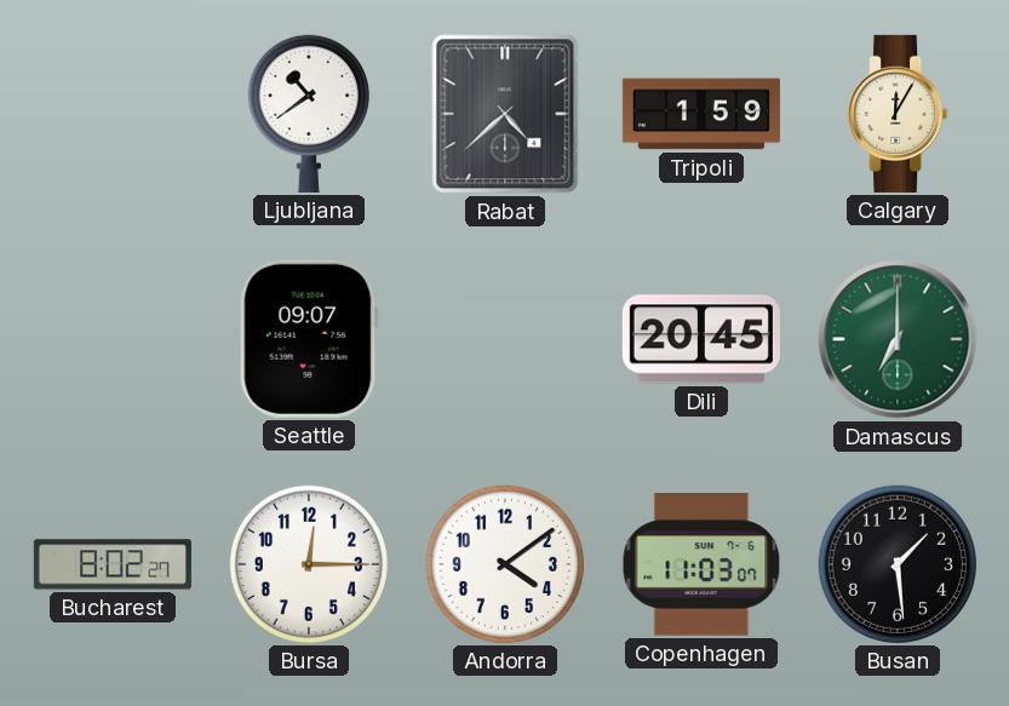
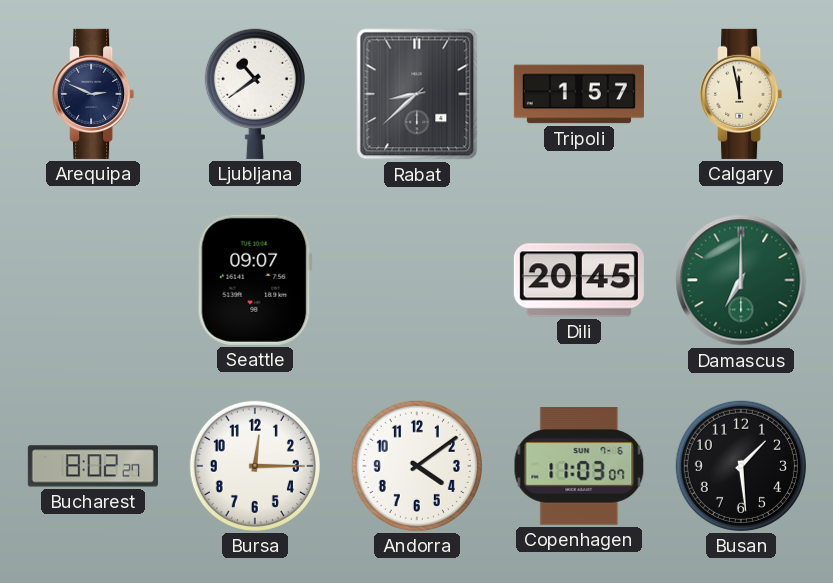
Arequipa: none -> 2:49
Rabat: 4:38 -> 8:38
Tripoli: 1:59 -> 1:57
Calgary: 12:05 -> 11:58
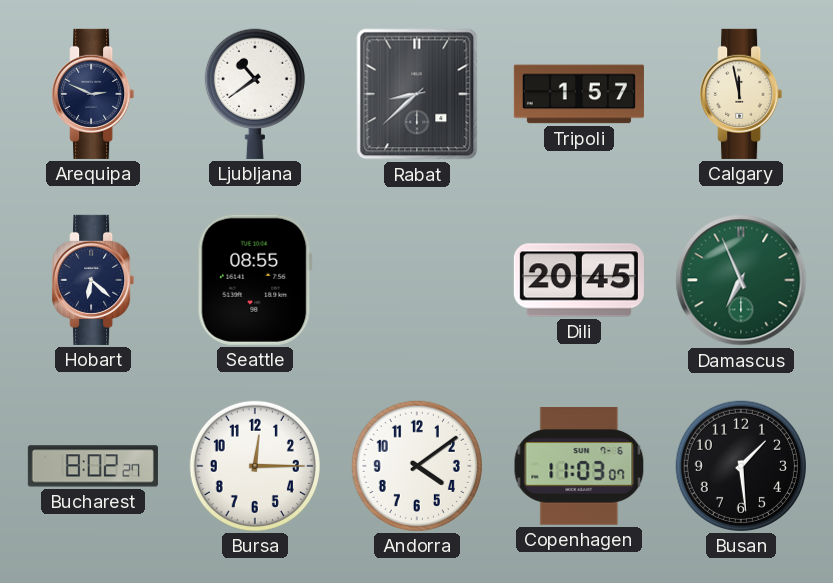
Hobart: none -> 6:22
Seattle: 09:07 -> 08:55
Damascus: 7:00 -> 6:56
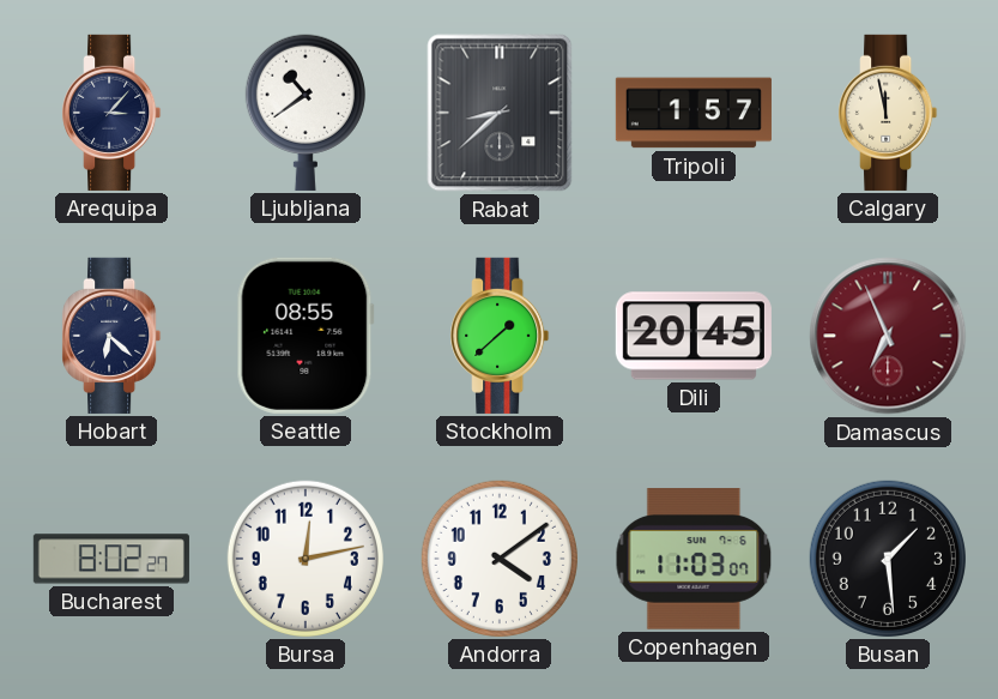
Arequipa: 2:49 -> 3:07
Stockholm: none -> 1:38
Damascus dial: green -> burgundy
Bursa: 12:15 -> 12:13
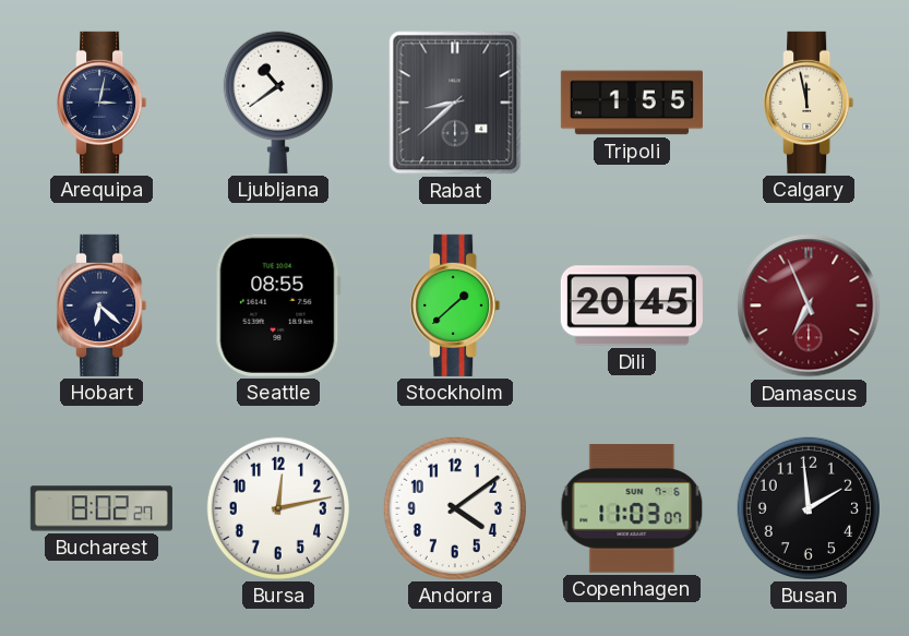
Arequipa: 3:07 -> 3:02
Tripoli: 1:57 -> 1:55
Busan: 1:29 -> 1:59
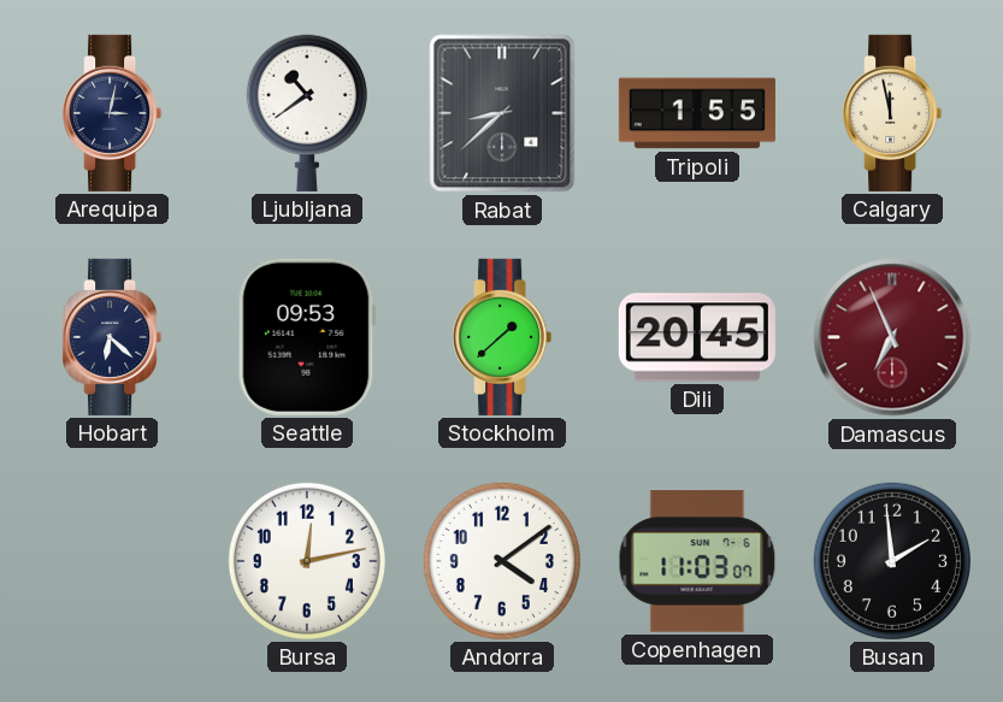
Seattle: 08:55 -> 09:53
Bucharest: 8:02 -> none
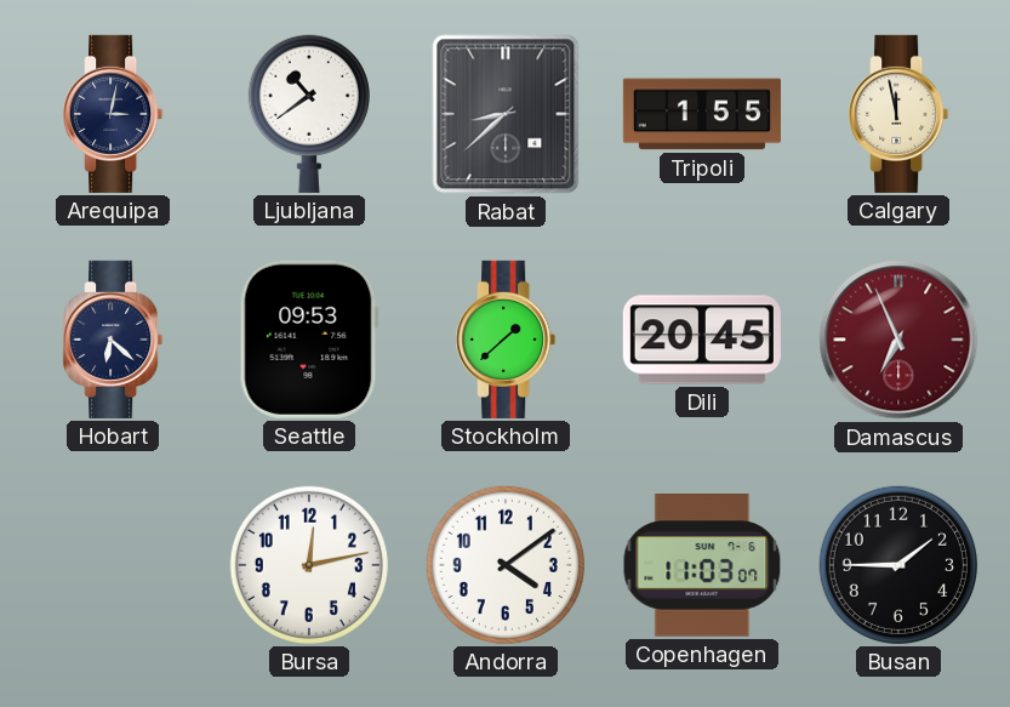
Busan: 1:59 -> 1:45
